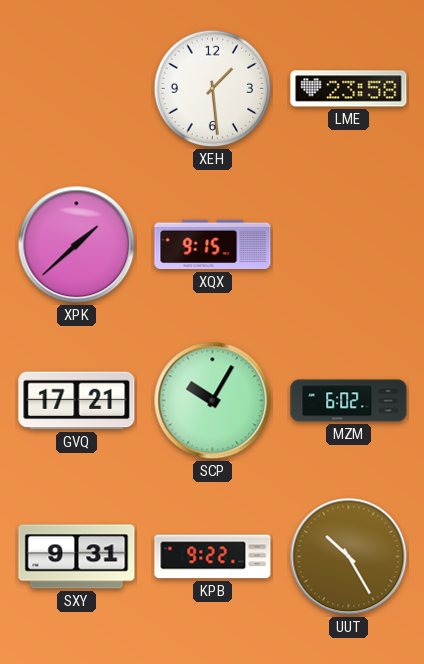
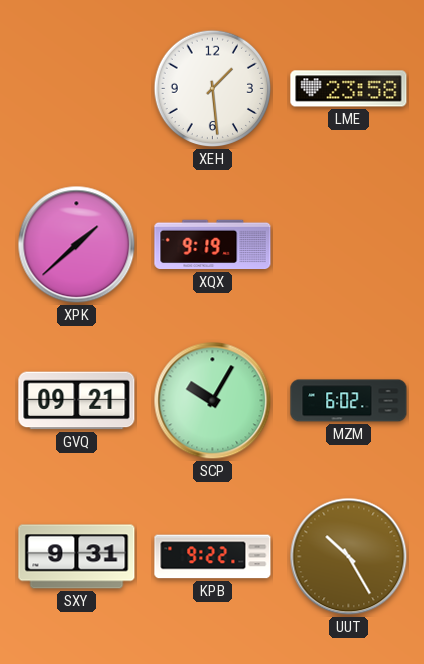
XQX: 9:15 -> 9:19
GVQ: 17:21 -> 09:21
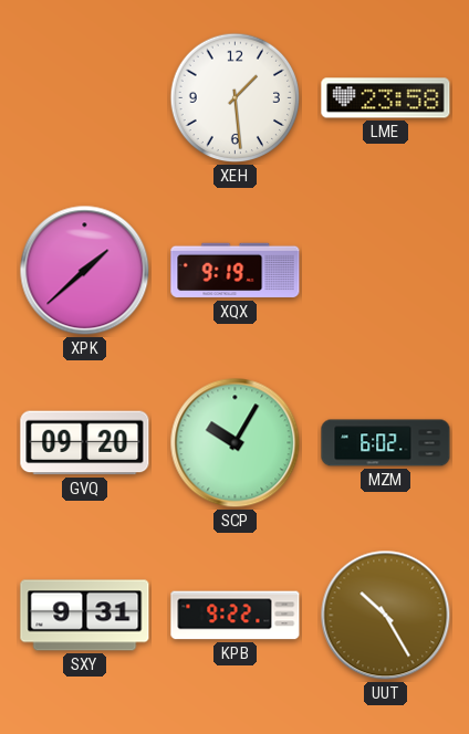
GVQ: 09:21 -> 09:20
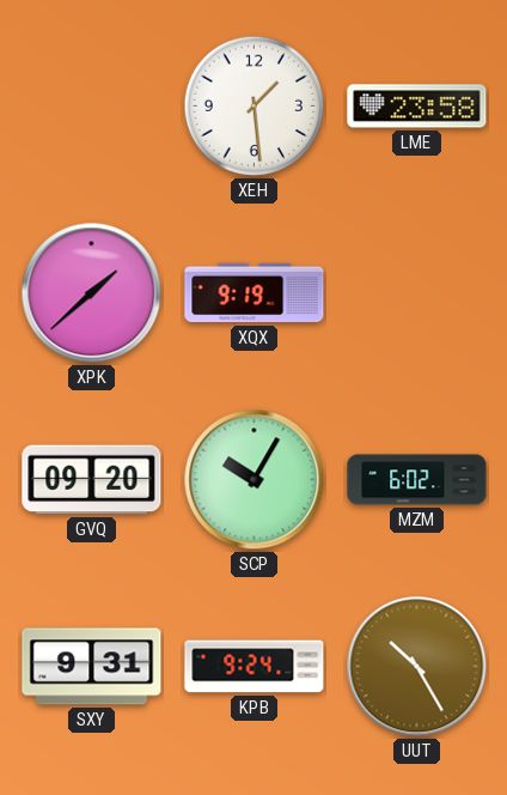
KPB: 9:22 -> 9:24
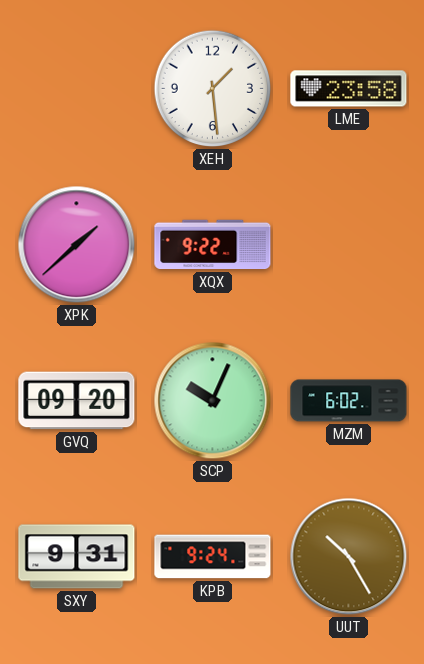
XQX: 9:19 -> 9:22
SCP: 10:05 -> 10:04
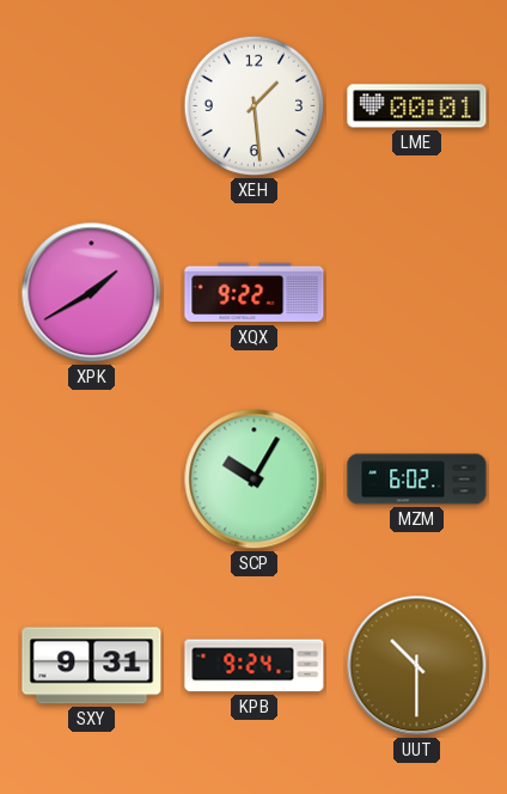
LME: 23:58 -> 00:01
XPK: 1:38 -> 1:40
GVQ: 09:20 -> none
SCP: 10:04 -> 10:05
UUT: 10:25 -> 10:30
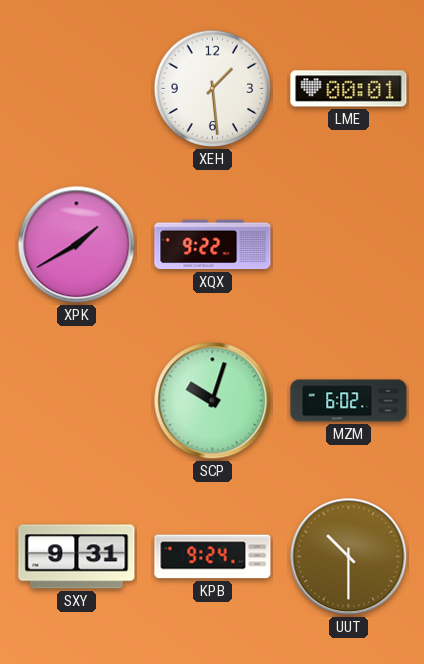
SCP: 10:05 -> 10:03
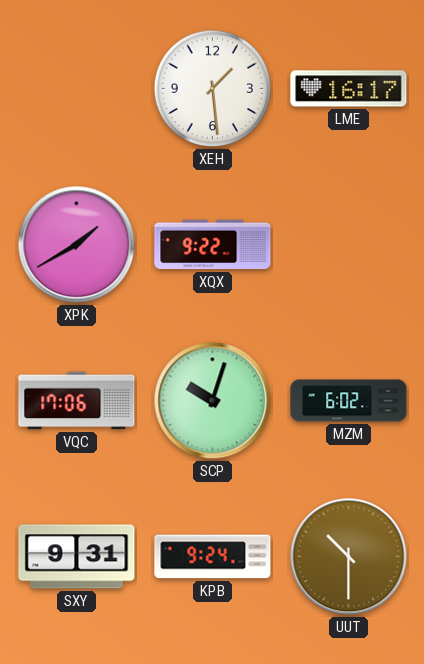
LME: 00:01 -> 16:17
VQC: none -> 17:06
